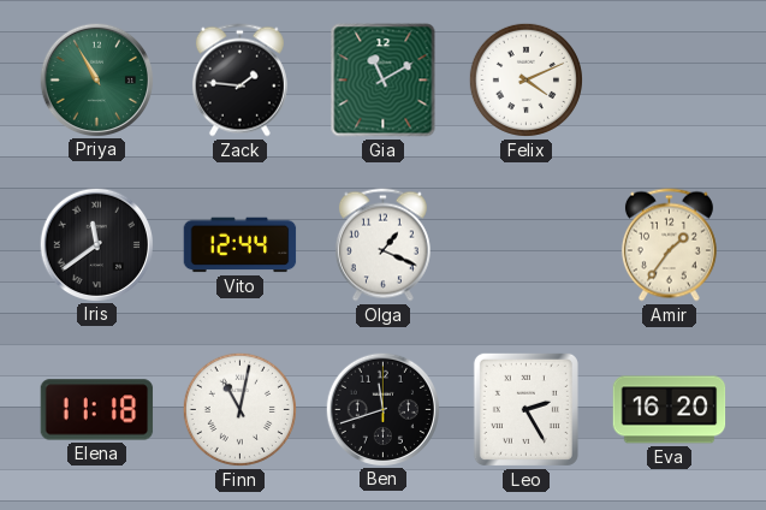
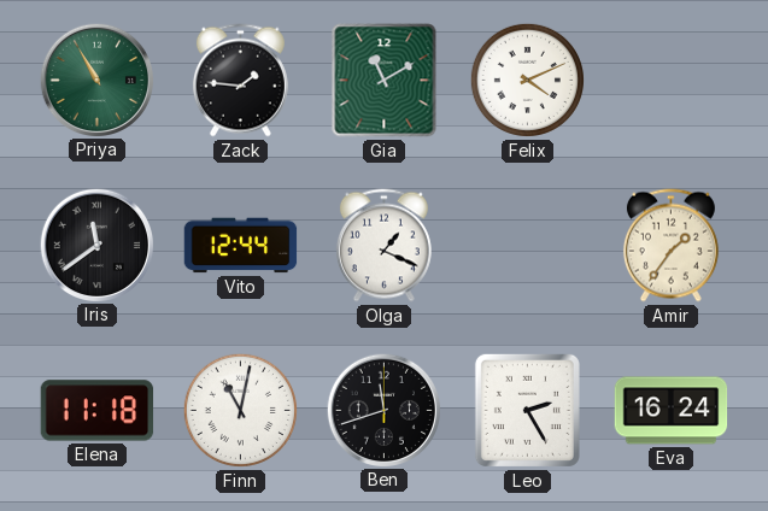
Eva: 16:20 -> 16:24
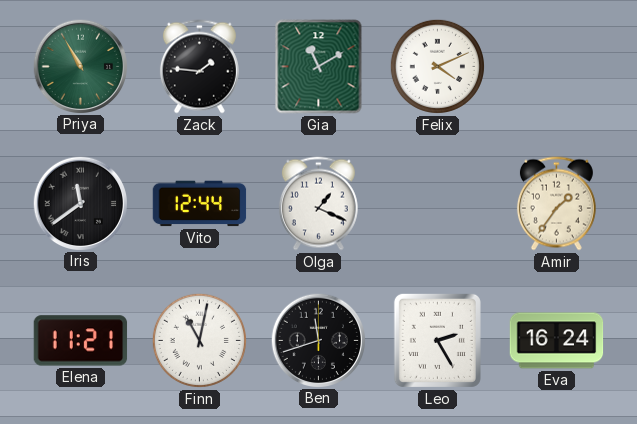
Elena: 11:18 -> 11:21
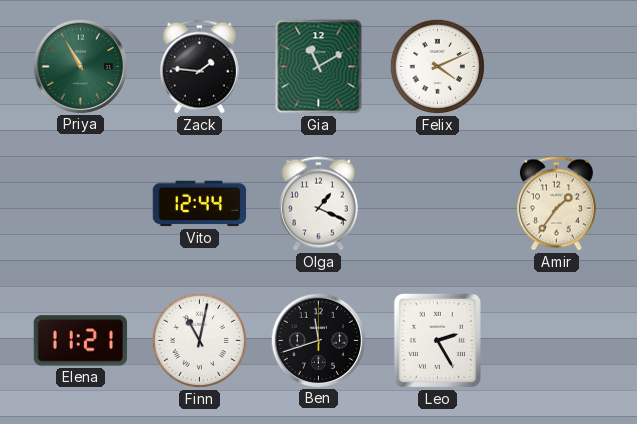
Iris: 11:39 -> none
Eva: 16:24 -> none
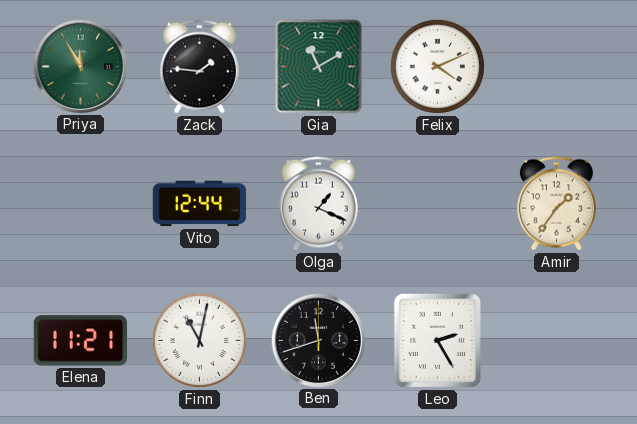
Priya: 10:55 -> 11:55
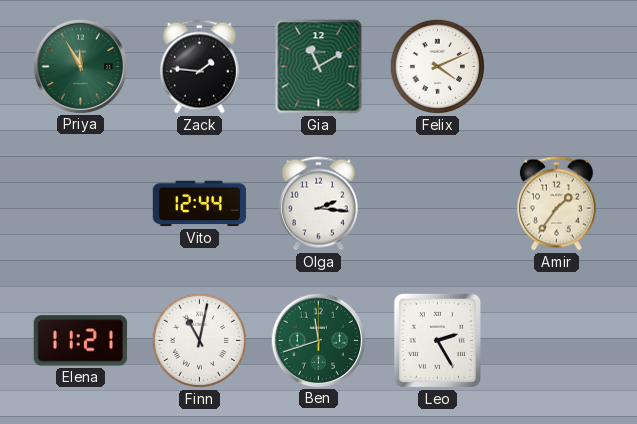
Olga: 1:19 -> 2:16
Ben dial: black -> green
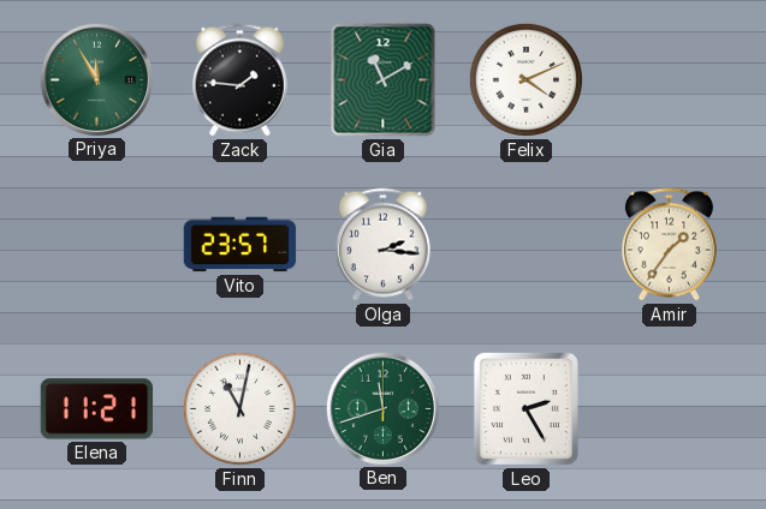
Vito: 12:44 -> 23:57
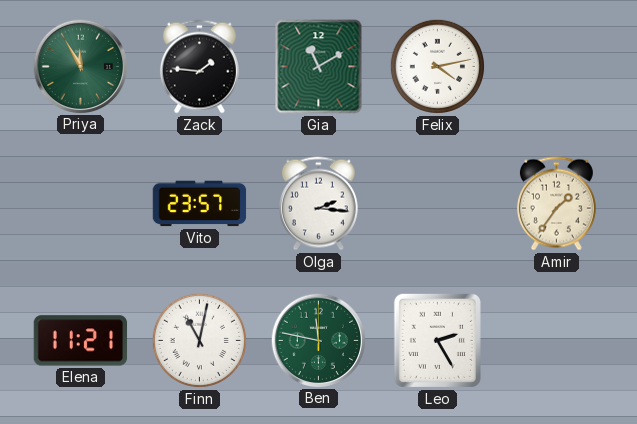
Felix: 4:11 -> 4:13
Ben: 11:42 -> 11:47
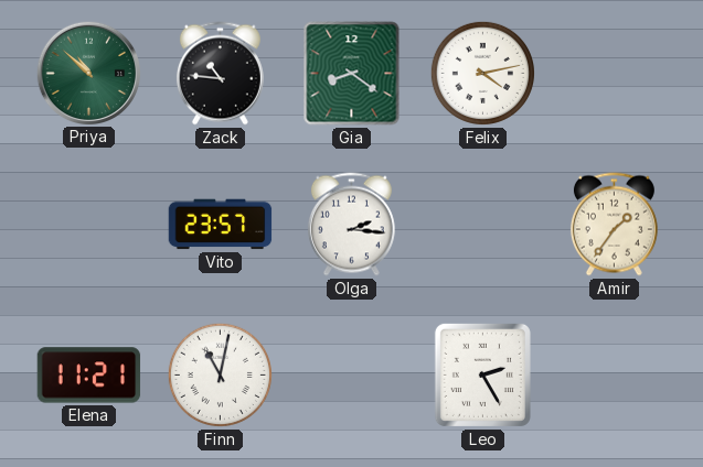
Priya: 11:55 -> 10:52
Zack: 1:46 -> 10:46
Gia: 11:10 -> 8:21
Ben: 11:47 -> none
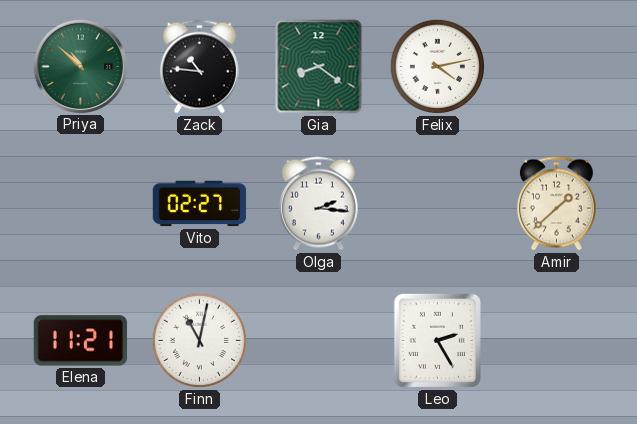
Vito: 23:57 -> 02:27
Amir: 1:36 -> 1:38
